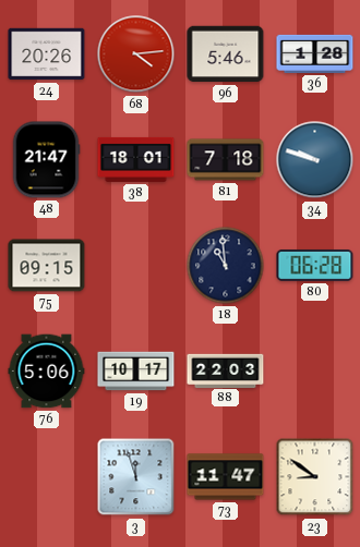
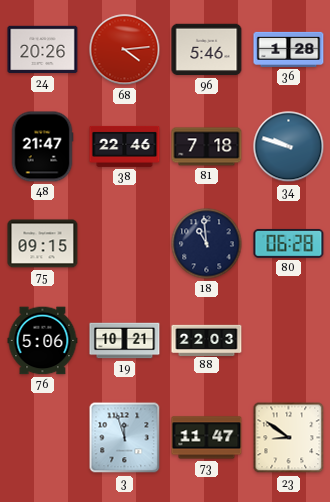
38: 18:01 -> 22:46
19: 10:17 -> 10:21
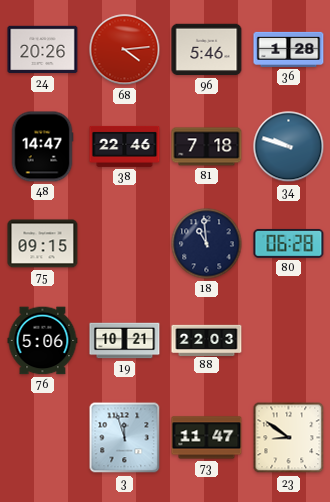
48: 21:47 -> 14:47
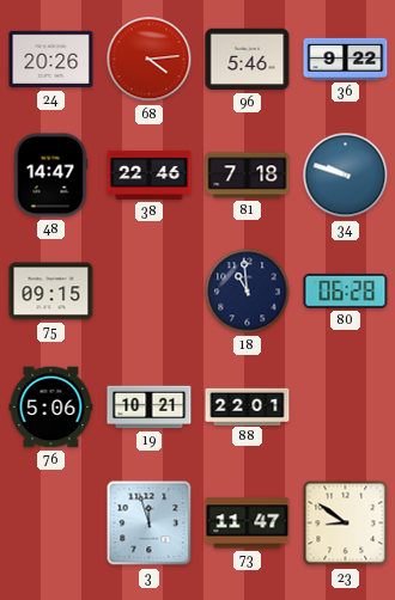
36: 1:28 -> 9:22
88: 22:03 -> 22:01
